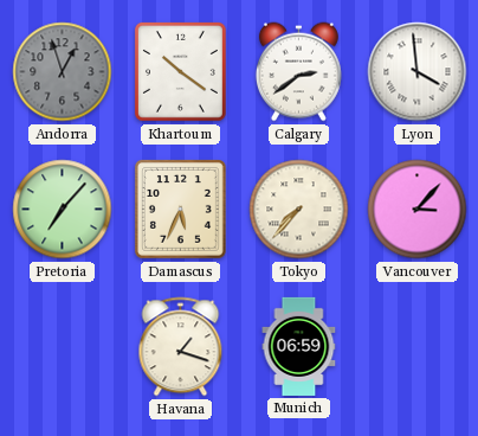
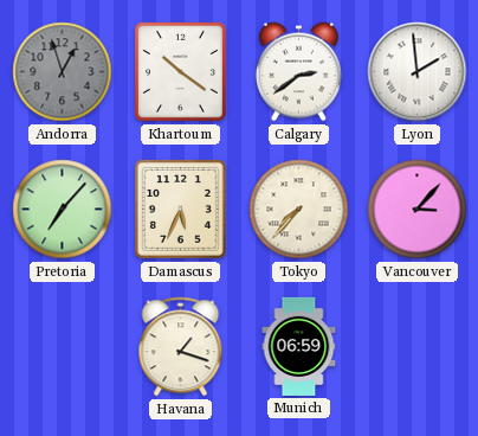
Lyon: 3:59 -> 1:59
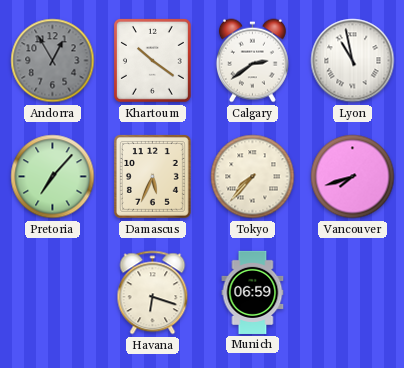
Andorra: 12:57 -> 12:55
Lyon: 1:59 -> 10:58
Vancouver: 3:07 -> 7:42
Havana: 1:18 -> 6:18
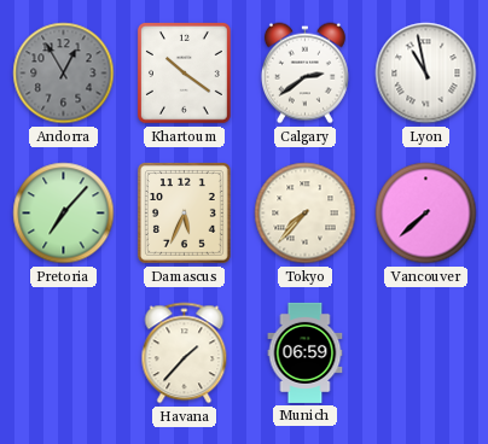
Vancouver: 7:42 -> 7:38
Havana: 6:18 -> 1:37
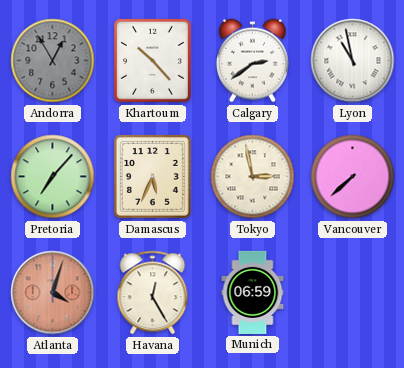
Khartoum: 10:21 -> 10:23
Tokyo: 7:37 -> 2:58
Atlanta: none -> 4:03
Havana: 1:37 -> 12:25
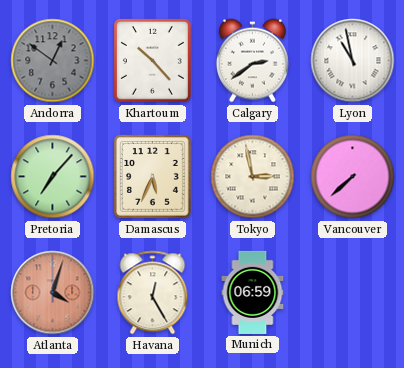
Andorra: 12:55 -> 12:51
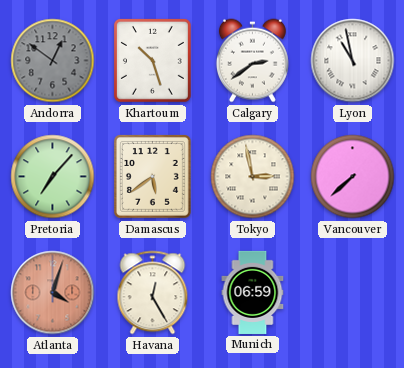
Khartoum: 10:23 -> 10:27
Damascus: 5:34 -> 5:39
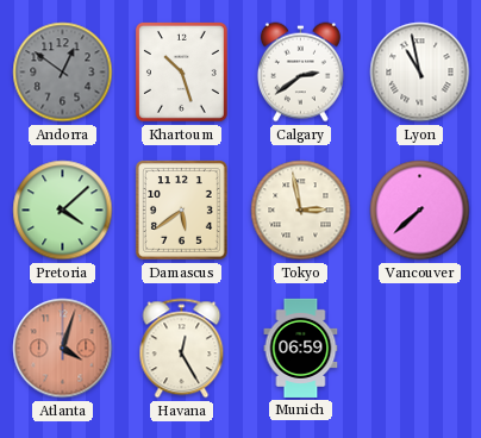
Pretoria: 7:07 -> 4:08
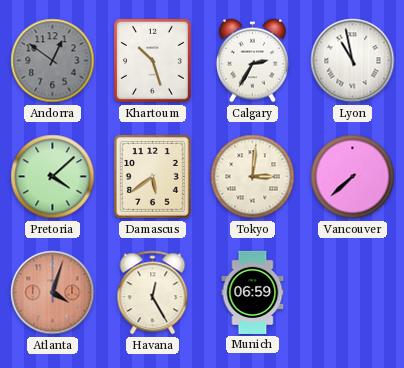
Calgary: 2:39 -> 2:35
Tokyo: 2:58 -> 3:01
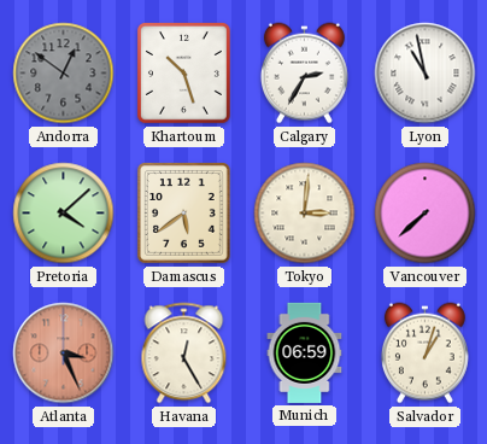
Atlanta: 4:03 -> 3:26
Salvador: none -> 1:03
